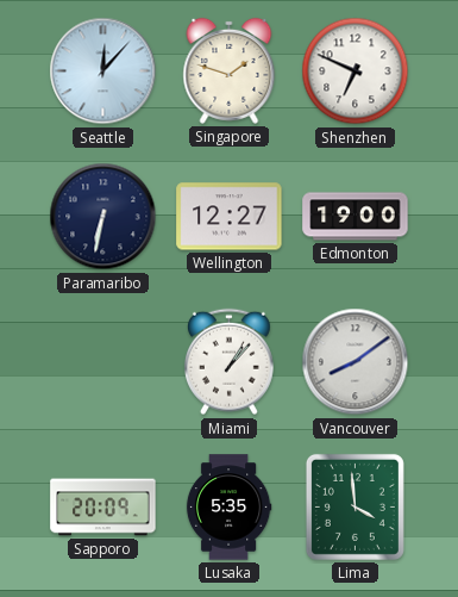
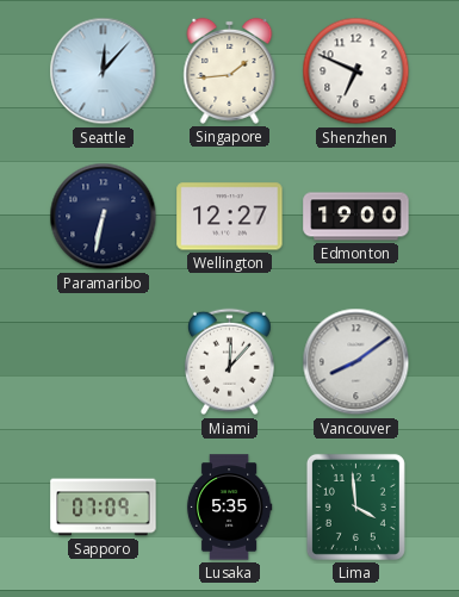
Singapore: 1:48 -> 1:44
Miami: 1:07 -> 12:07
Sapporo: 20:09 -> 07:09
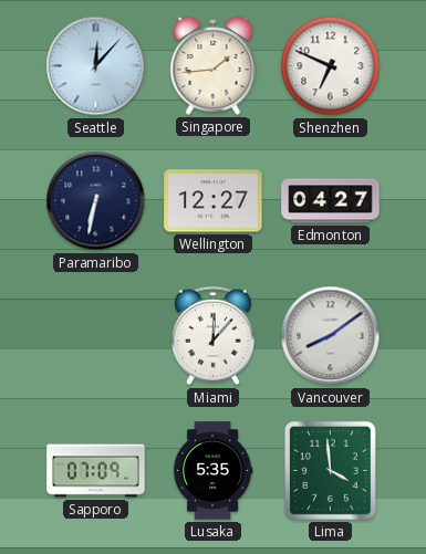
Edmonton: 19:00 -> 04:27
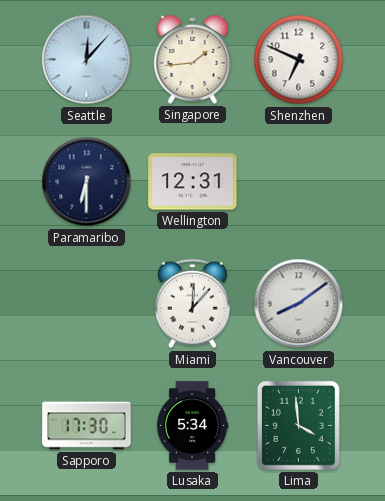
Paramaribo: 6:32 -> 6:30
Wellington: 12:27 -> 12:31
Edmonton: 04:27 -> none
Sapporo: 07:09 -> 17:30
Lusaka: 5:35 -> 5:34
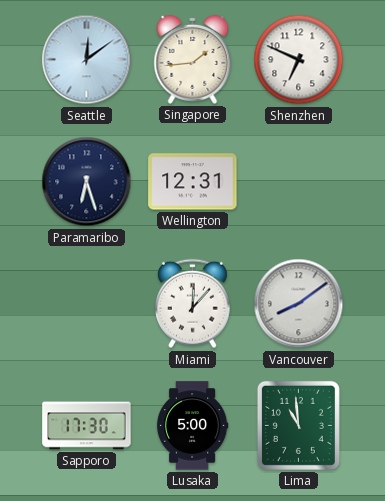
Seattle: 12:07 -> 12:09
Paramaribo: 6:30 -> 6:27
Lusaka: 5:34 -> 5:00
Lima: 3:59 -> 10:59
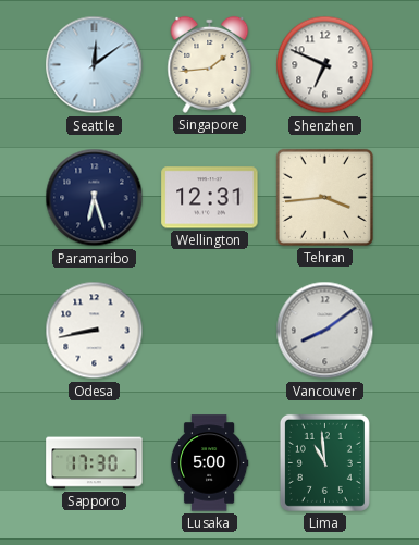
Tehran: none -> 3:44
Odesa: none -> 8:43
Miami: 12:07 -> none
